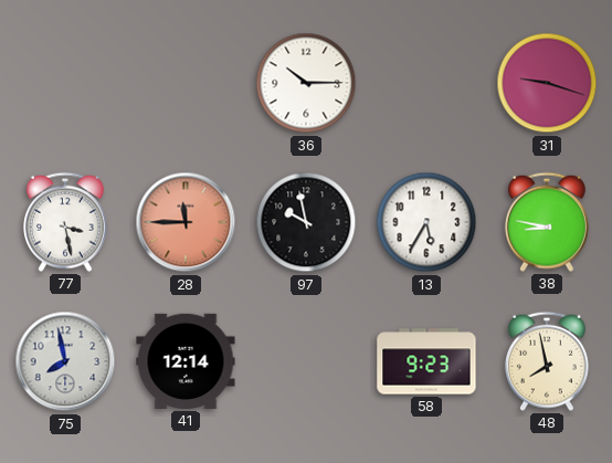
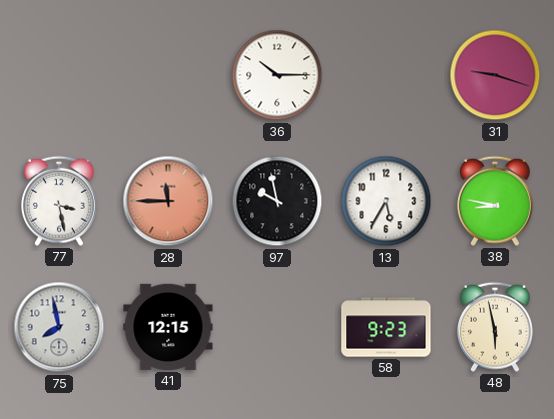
41: 12:14 -> 12:15
48: 7:58 -> 5:58
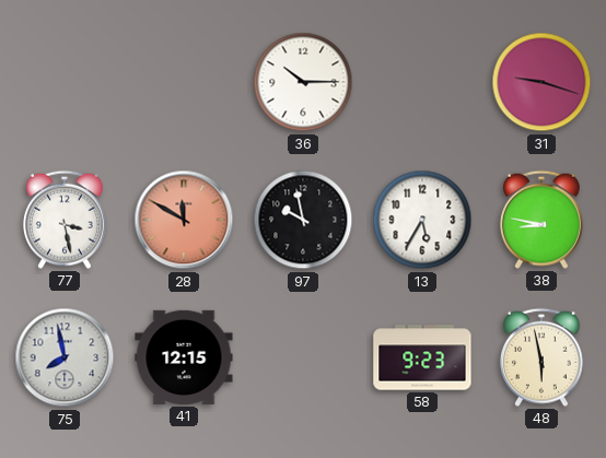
28: 11:45 -> 11:50
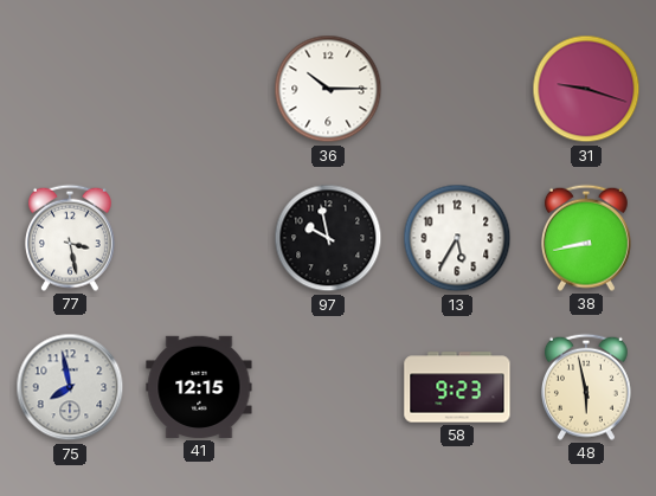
28: 11:50 -> none
38: 8:47 -> 8:43
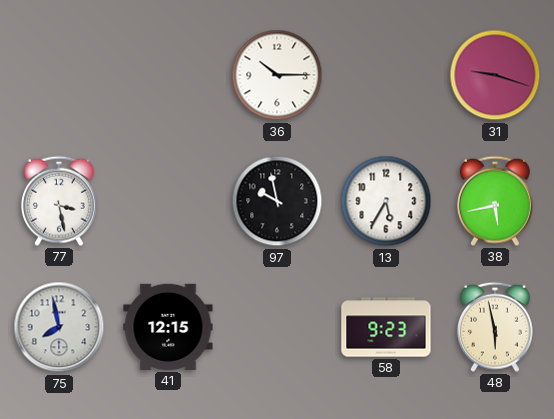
38: 8:43 -> 5:43
